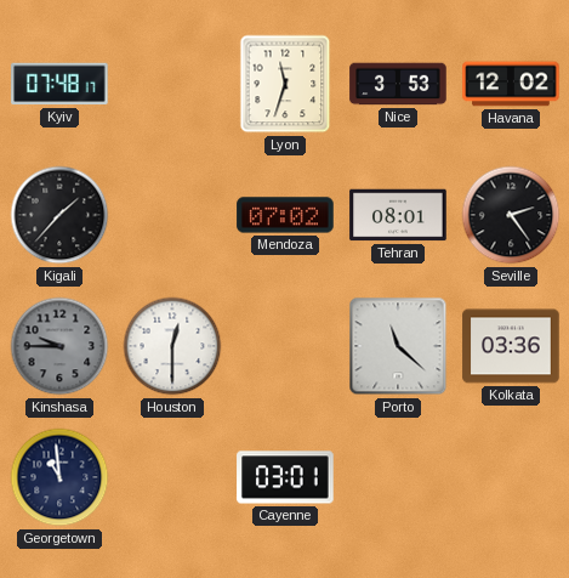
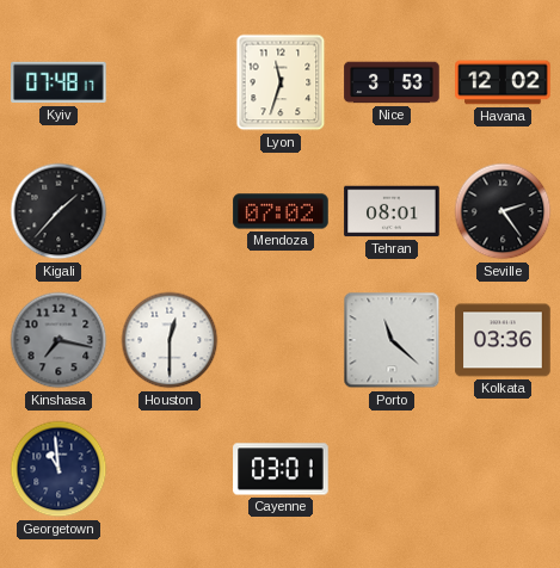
Kinshasa: 9:45 -> 7:17
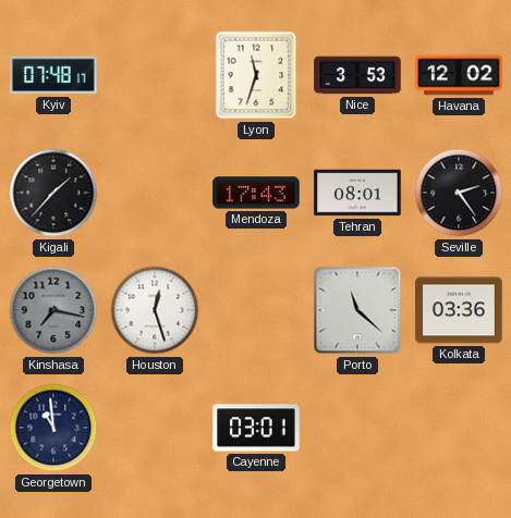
Mendoza: 07:02 -> 17:43
Houston: 12:30 -> 12:27
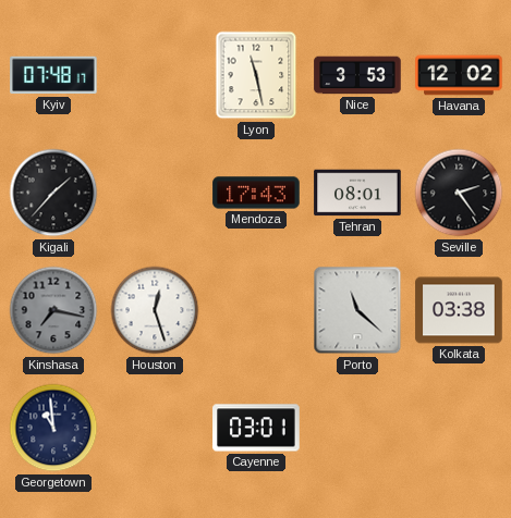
Lyon: 11:33 -> 11:28
Kolkata: 03:36 -> 03:38
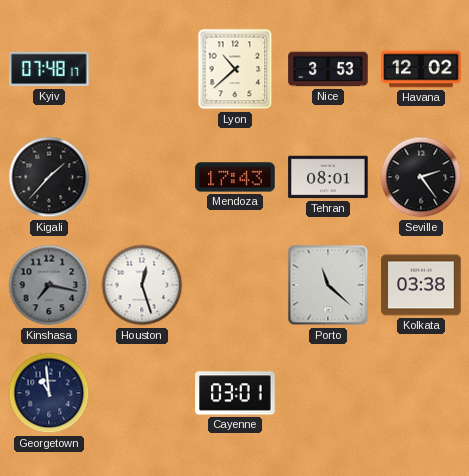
Lyon: 11:28 -> 10:38
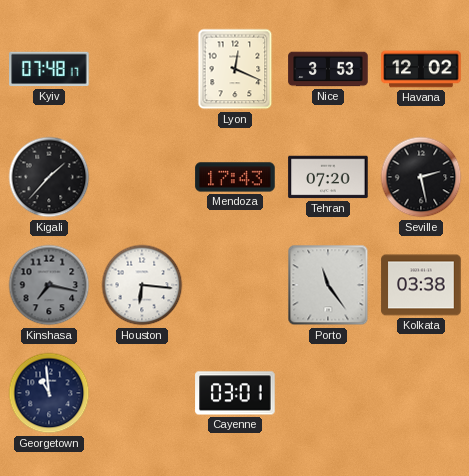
Lyon: 10:38 -> 12:19
Tehran: 08:01 -> 07:20
Seville: 2:24 -> 2:28
Houston: 12:27 -> 6:16
Porto: 11:22 -> 11:24
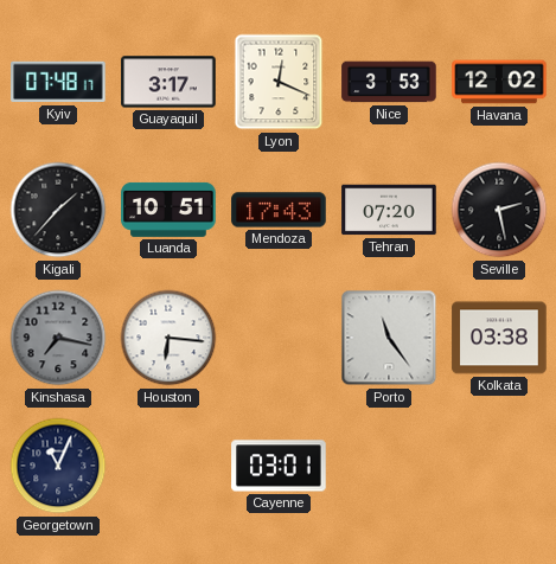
Guayaquil: none -> 3:17
Luanda: none -> 10:51
Georgetown: 10:59 -> 11:04
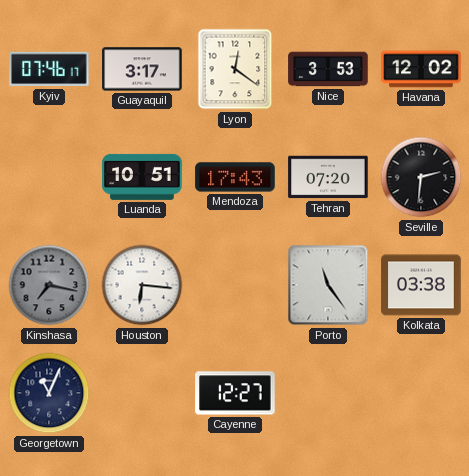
Kyiv: 07:48 -> 07:46
Lyon: 12:19 -> 12:21
Kigali: 1:37 -> none
Seville: 2:28 -> 2:31
Cayenne: 03:01 -> 12:27
